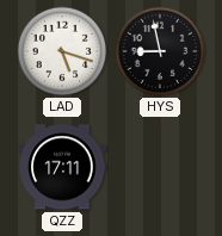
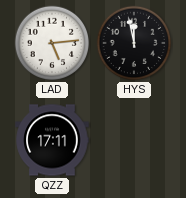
LAD: 5:18 -> 5:14
HYS: 8:58 -> 11:58
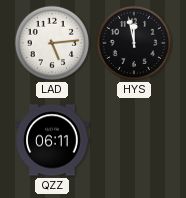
QZZ: 17:11 -> 06:11
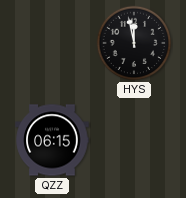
LAD: 5:14 -> none
QZZ: 06:11 -> 06:15
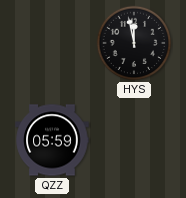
QZZ: 06:15 -> 05:59
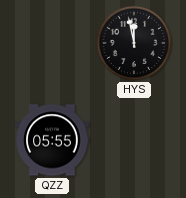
QZZ: 05:59 -> 05:55
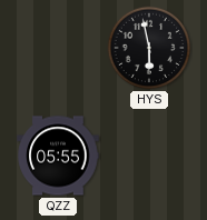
HYS: 11:58 -> 5:58
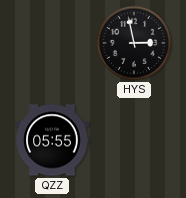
HYS: 5:58 -> 2:58
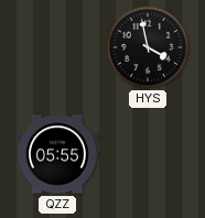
HYS: 2:58 -> 3:58
